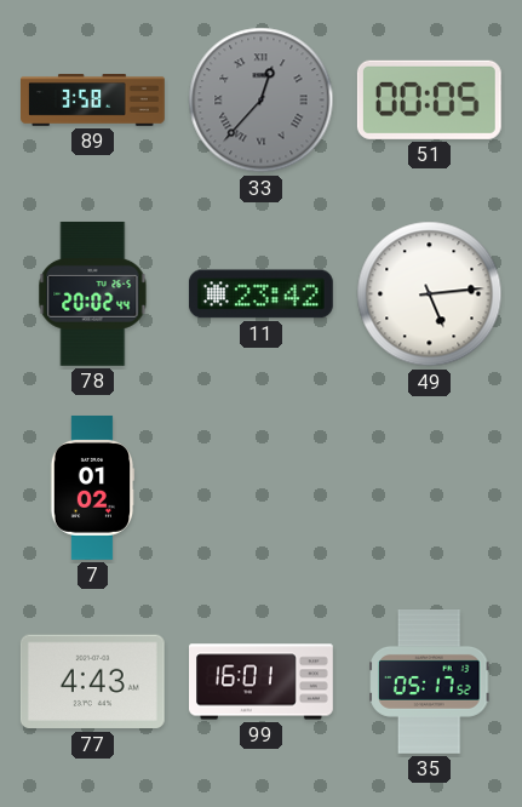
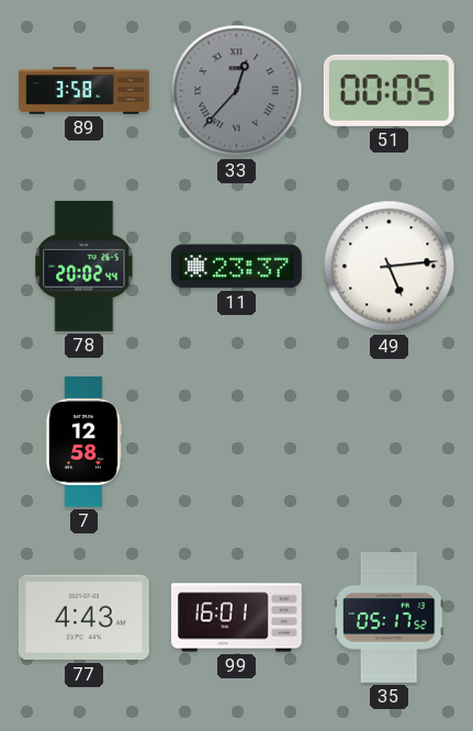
11: 23:42 -> 23:37
7: 01:02 -> 12:58
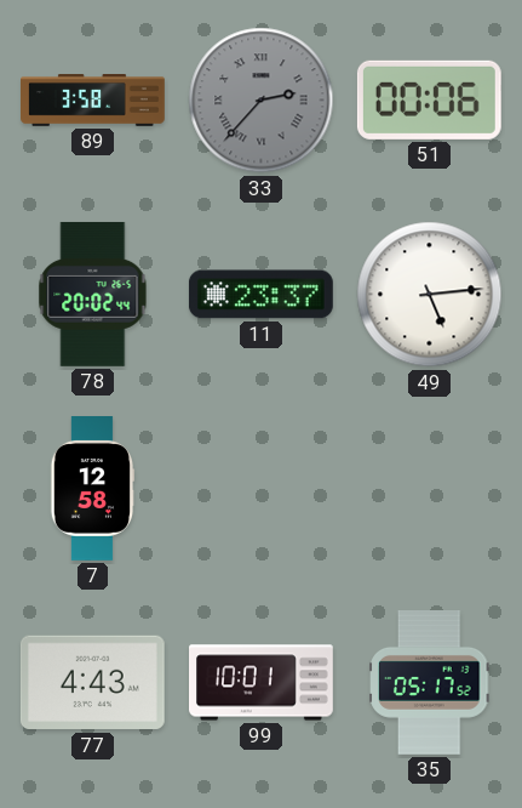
33: 12:37 -> 2:37
51: 00:05 -> 00:06
99: 16:01 -> 10:01
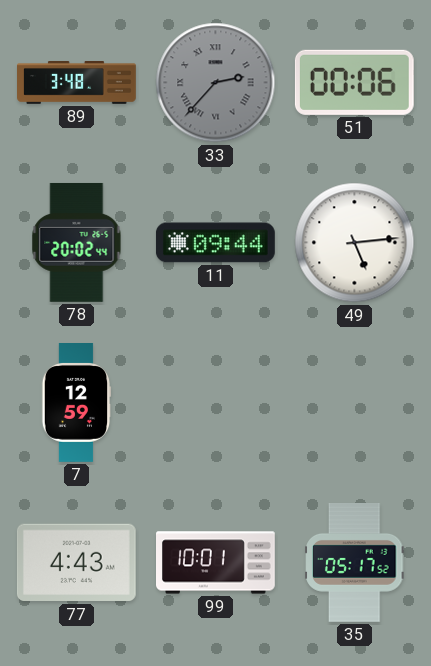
89: 3:58 -> 3:48
11: 23:37 -> 09:44
7: 12:58 -> 12:59
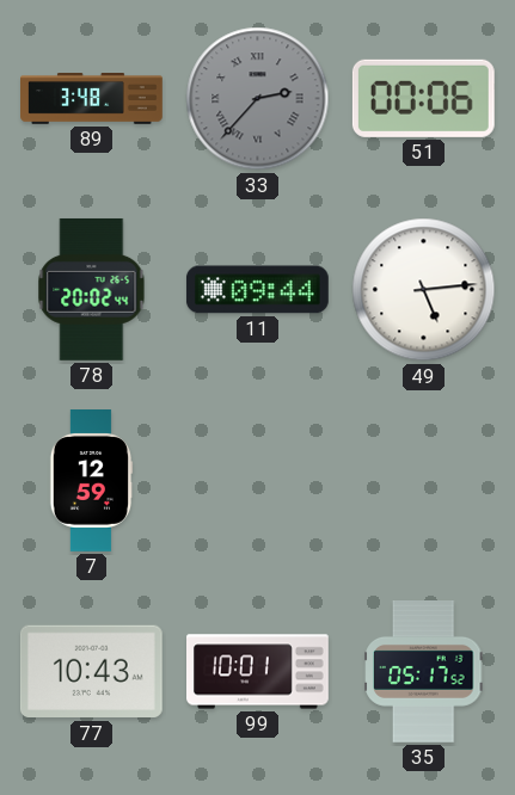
77: 4:43 -> 10:43
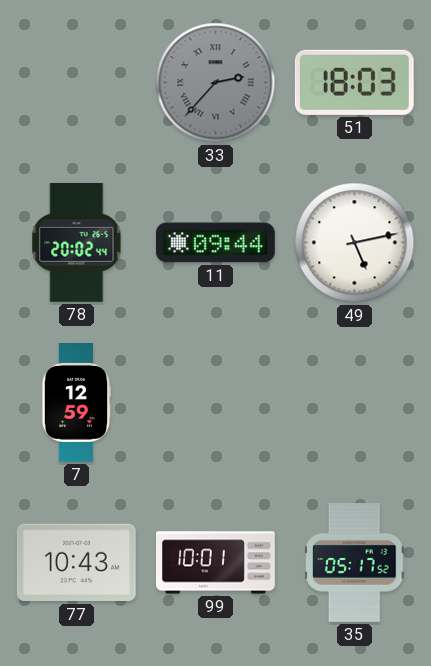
89: 3:48 -> none
51: 00:06 -> 18:03
49: 5:14 -> 5:13
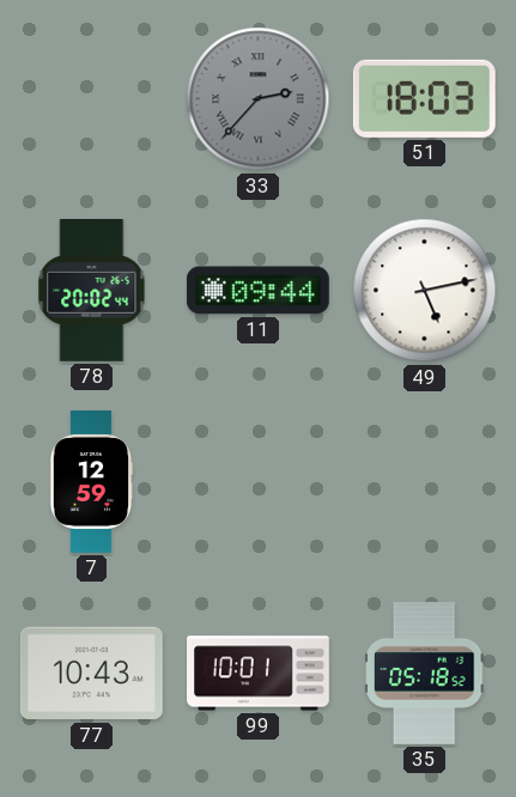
35: 05:17 -> 05:18
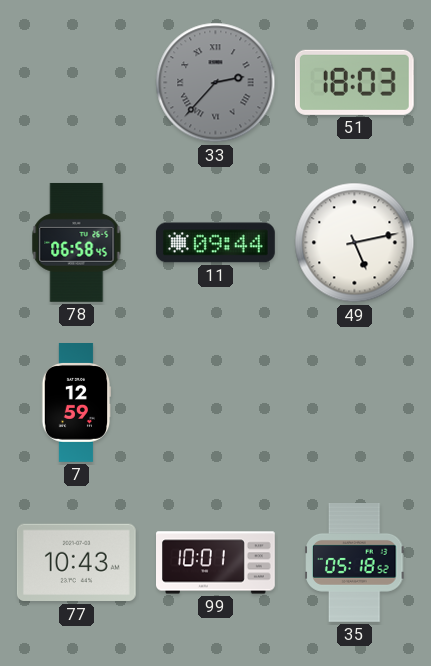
78: 20:02 -> 06:58
